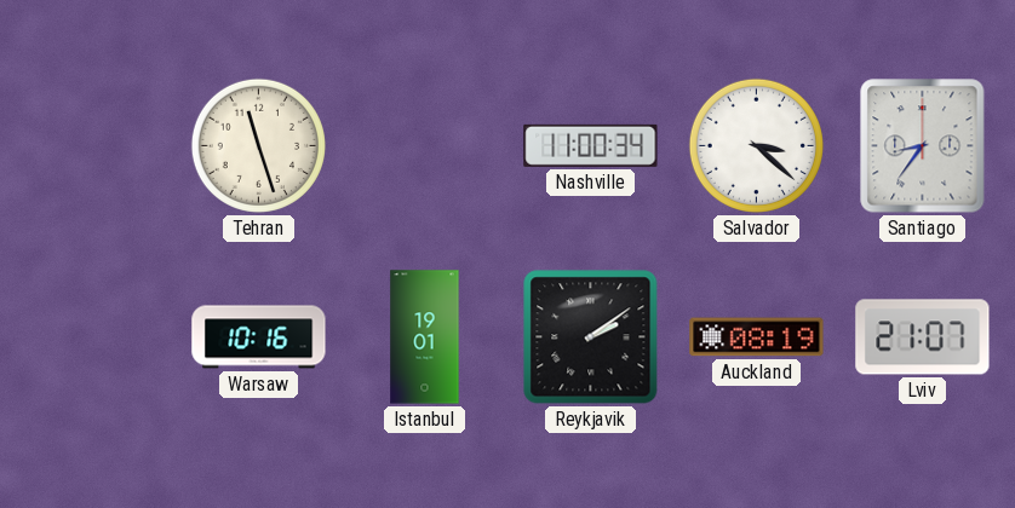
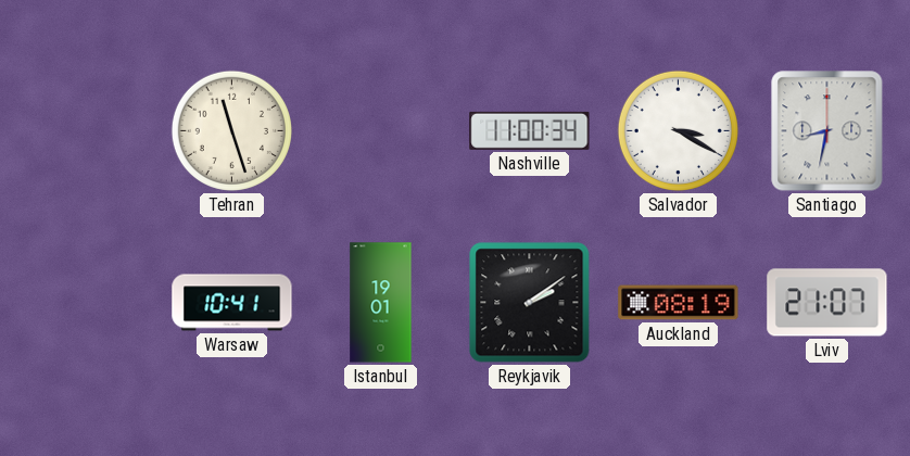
Salvador: 3:22 -> 3:20
Santiago: 8:36 -> 8:32
Warsaw: 10:16 -> 10:41
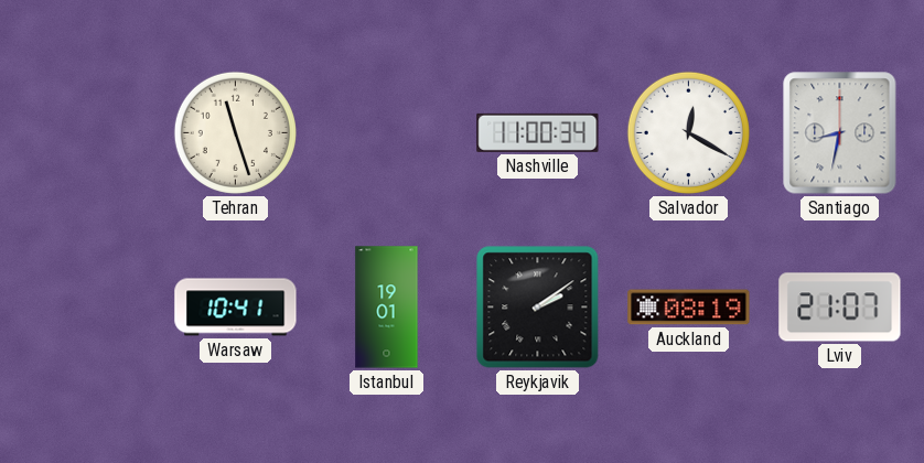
Salvador: 3:20 -> 12:20
